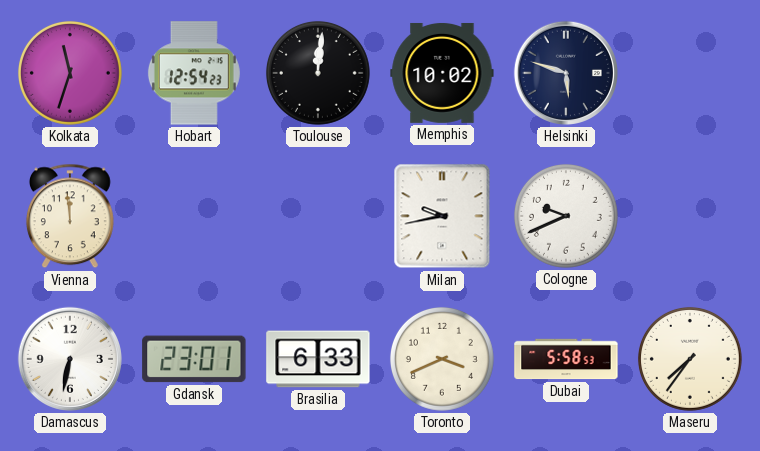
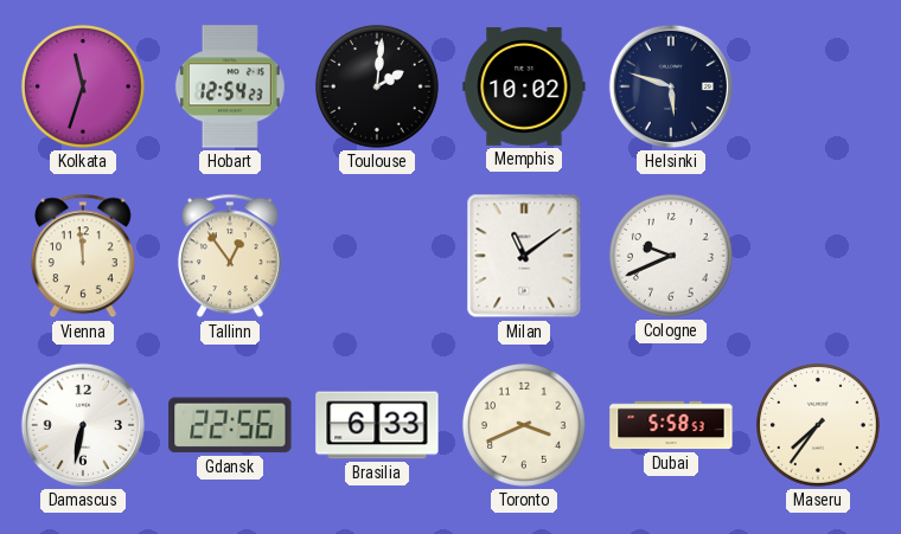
Toulouse: 12:01 -> 2:01
Tallinn: none -> 12:54
Milan: 9:43 -> 11:09
Gdansk: 23:01 -> 22:56
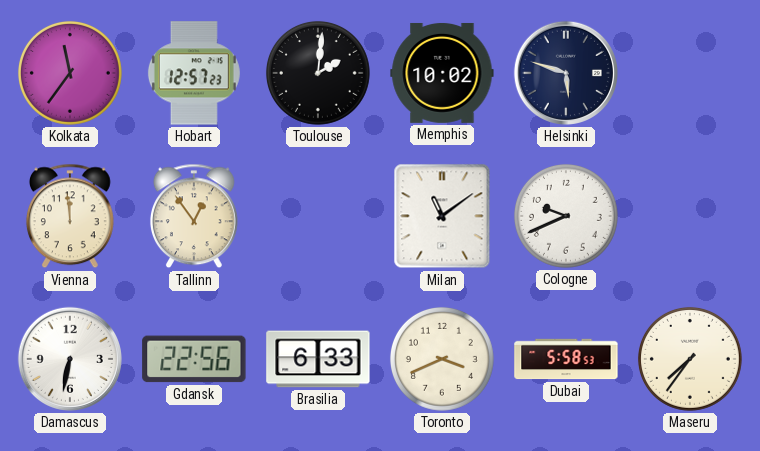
Kolkata: 11:33 -> 11:36
Hobart: 12:54 -> 12:57
